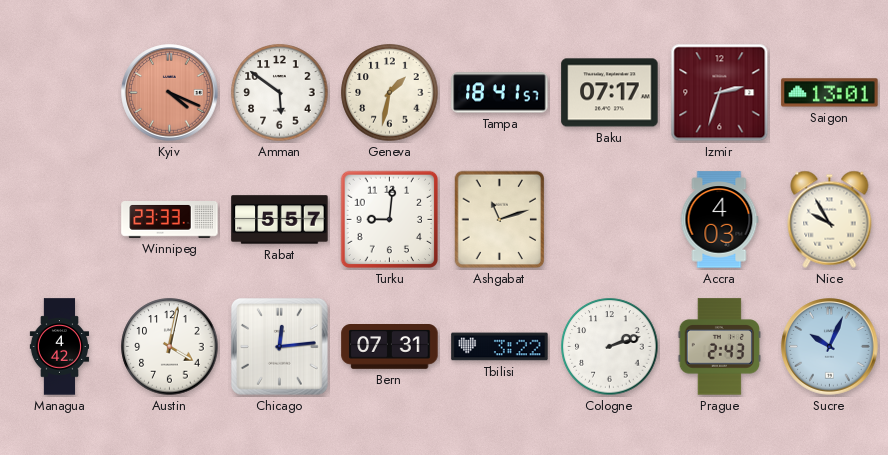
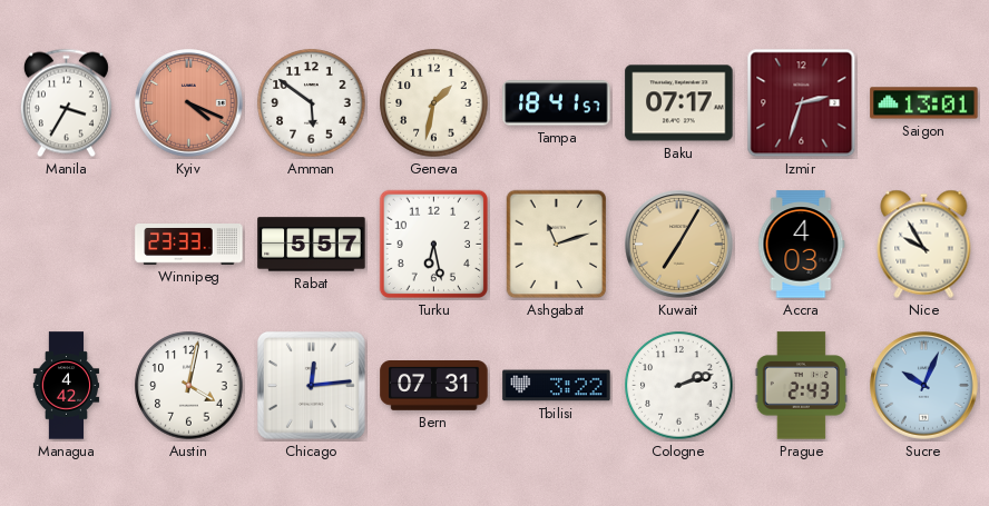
Manila: none -> 3:35
Turku: 9:01 -> 6:28
Kuwait: none -> 7:05
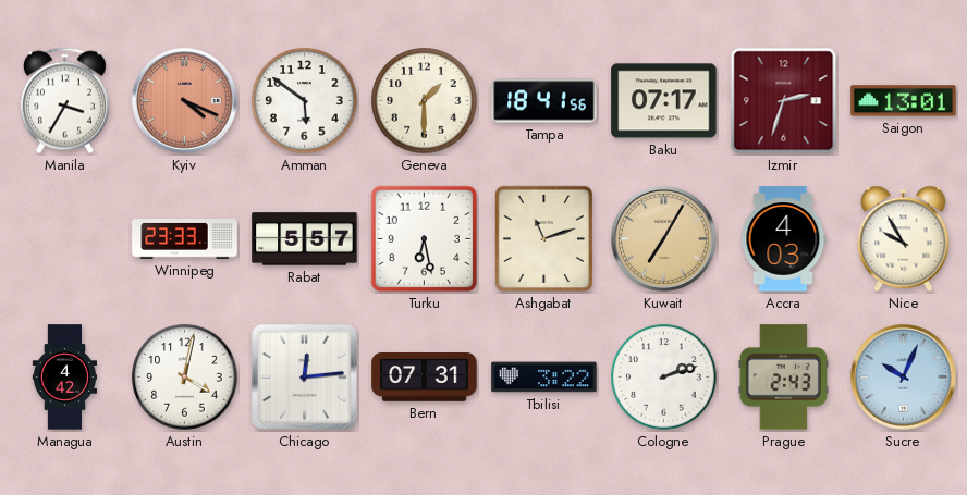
Geneva: 1:32 -> 1:30
Tampa: 18:41:57 -> 18:41:56
